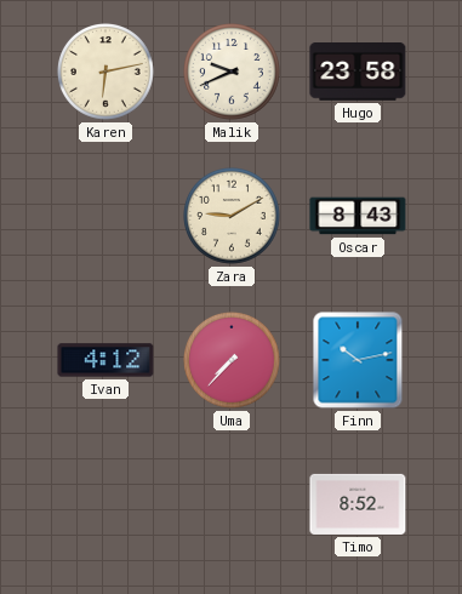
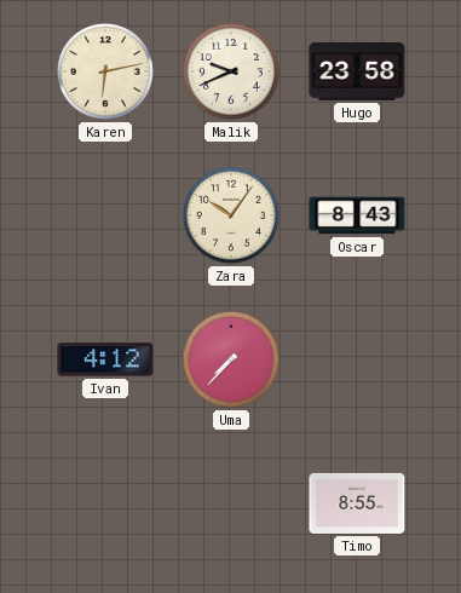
Zara: 9:10 -> 10:06
Finn: 10:13 -> none
Timo: 8:52 -> 8:55
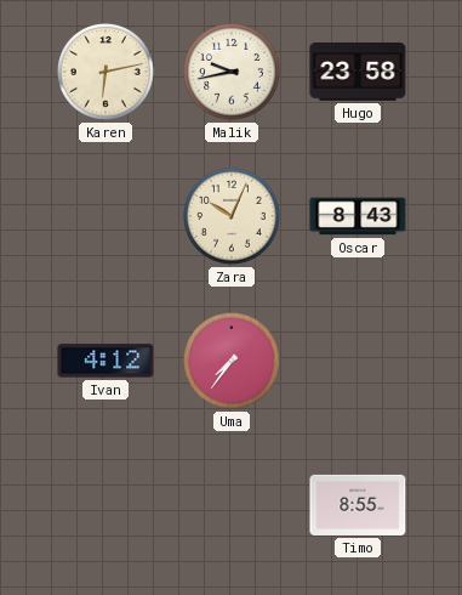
Malik: 9:41 -> 9:43
Zara: 10:06 -> 10:04
Uma: 7:37 -> 7:36
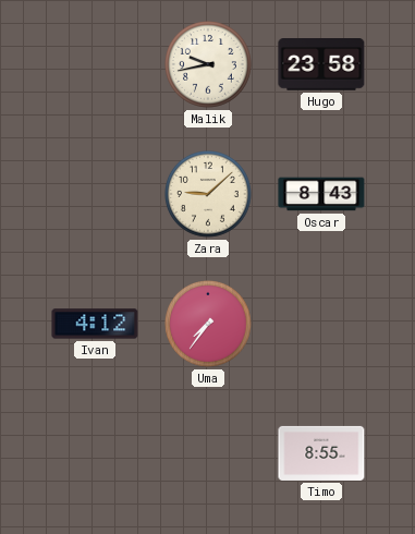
Karen: 6:13 -> none
Zara: 10:04 -> 9:08
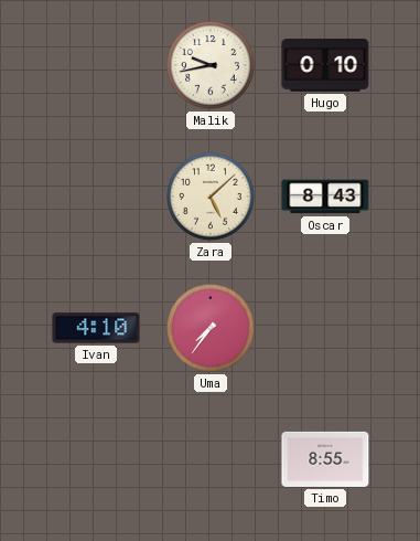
Hugo: 23:58 -> 0:10
Zara: 9:08 -> 5:08
Ivan: 4:12 -> 4:10
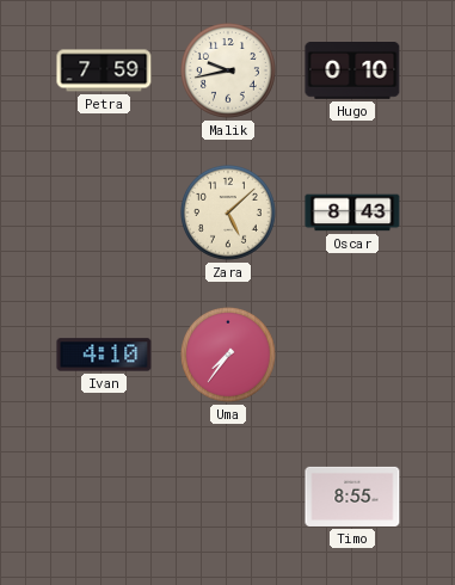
Petra: none -> 7:59
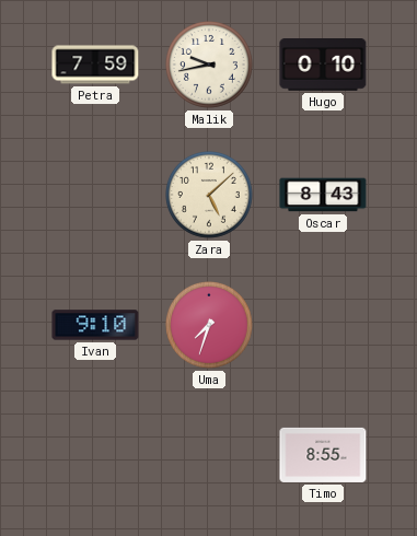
Ivan: 4:10 -> 9:10
Uma: 7:36 -> 7:33
